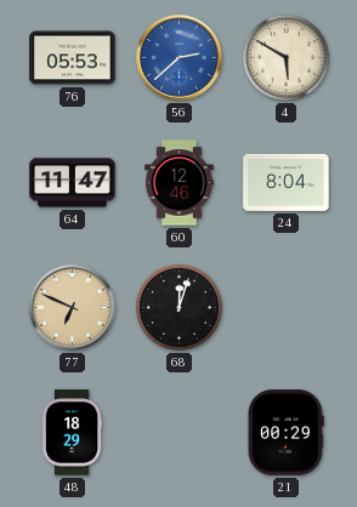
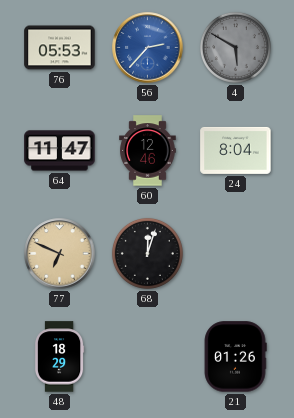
56: 2:38 -> 2:37
4 dial: cream -> grey
21: 00:29 -> 01:26
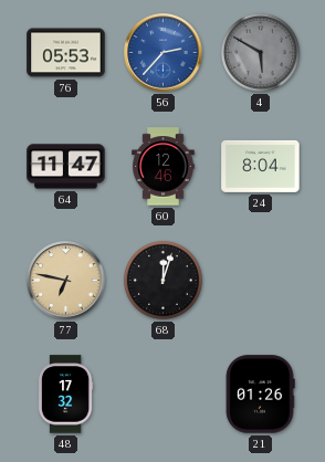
77: 6:49 -> 6:47
48: 18:29 -> 17:32
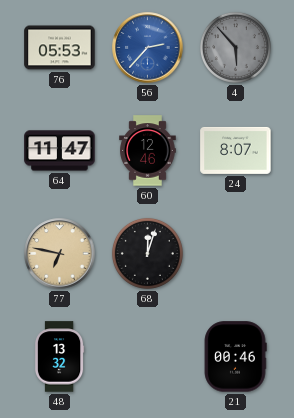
4: 5:50 -> 5:53
24: 8:04 -> 8:07
48: 17:32 -> 13:32
21: 01:26 -> 00:46
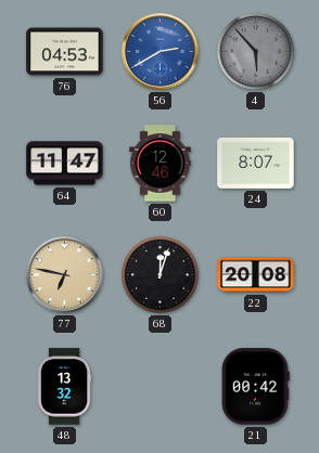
76: 05:53 -> 04:53
56: 2:37 -> 2:40
22: none -> 20:08
21: 00:46 -> 00:42
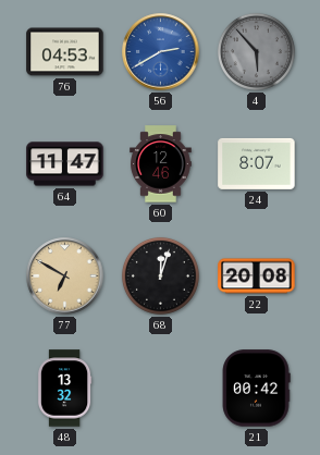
77: 6:47 -> 6:50
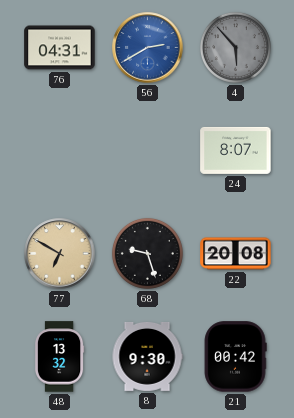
76: 04:53 -> 04:31
64: 11:47 -> none
60: 12:46 -> none
68: 12:03 -> 9:27
8: none -> 9:30
